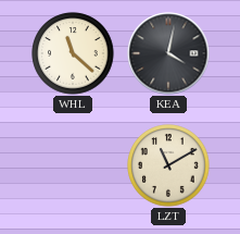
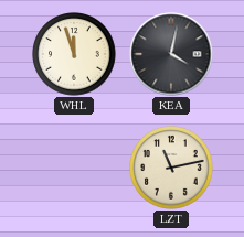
WHL: 11:22 -> 11:57
LZT: 11:10 -> 11:13
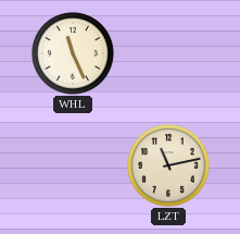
WHL: 11:57 -> 11:26
KEA: 4:02 -> none
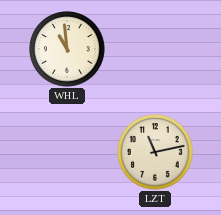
WHL: 11:26 -> 10:59
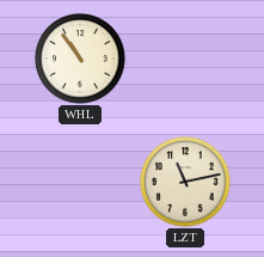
WHL: 10:59 -> 10:54
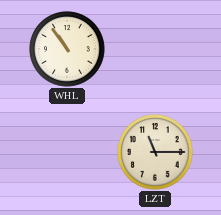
LZT: 11:13 -> 11:15
